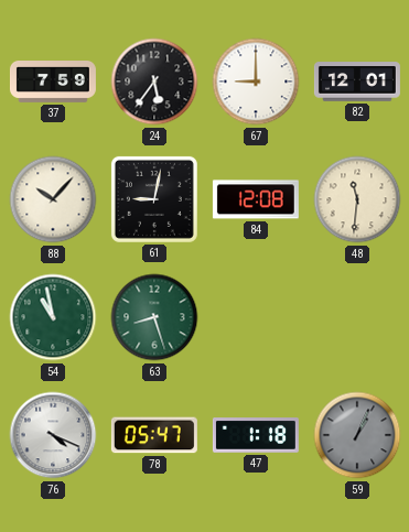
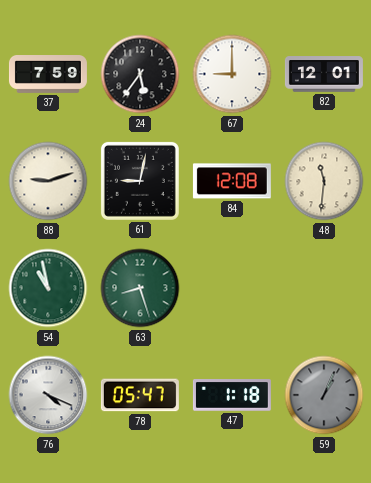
88: 10:07 -> 9:12
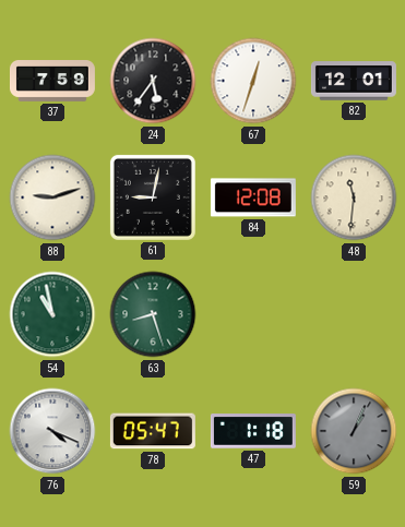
67: 9:00 -> 12:33
